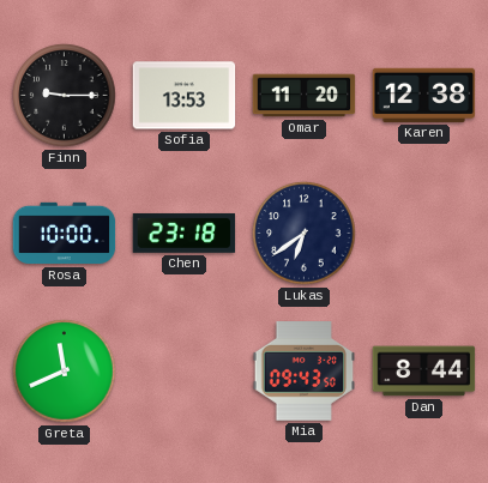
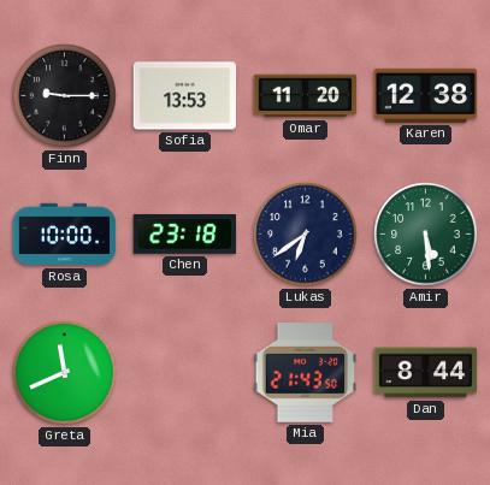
Amir: none -> 5:29
Mia: 09:43 -> 21:43
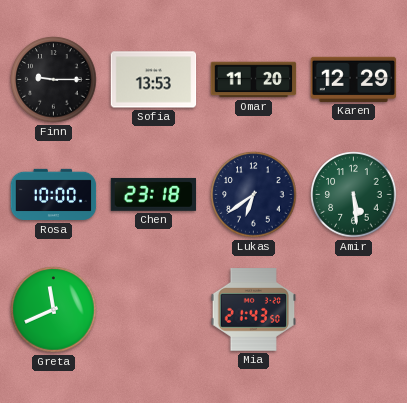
Karen: 12:38 -> 12:29
Dan: 8:44 -> none
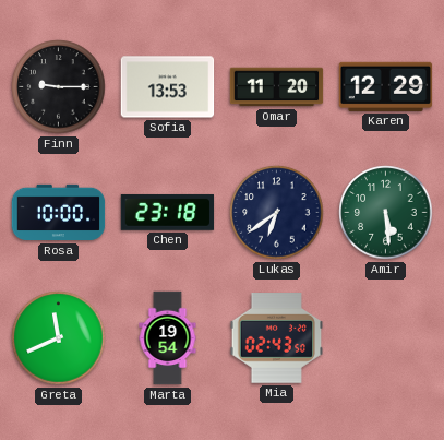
Marta: none -> 19:54
Mia: 21:43 -> 02:43
